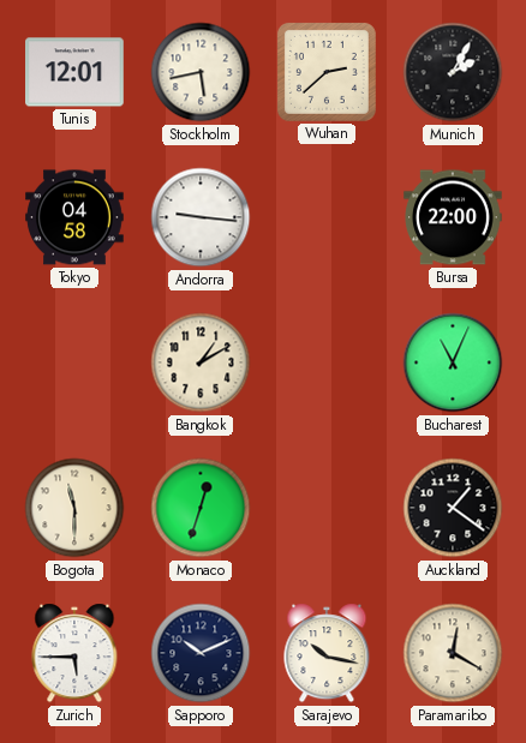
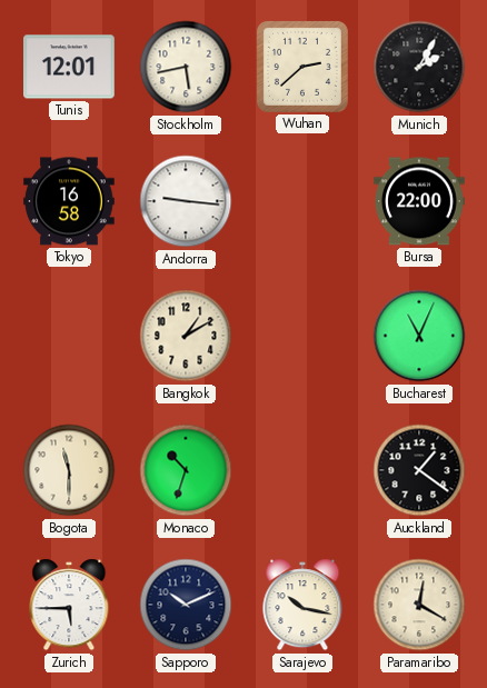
Tokyo: 04:58 -> 16:58
Monaco: 12:33 -> 10:33
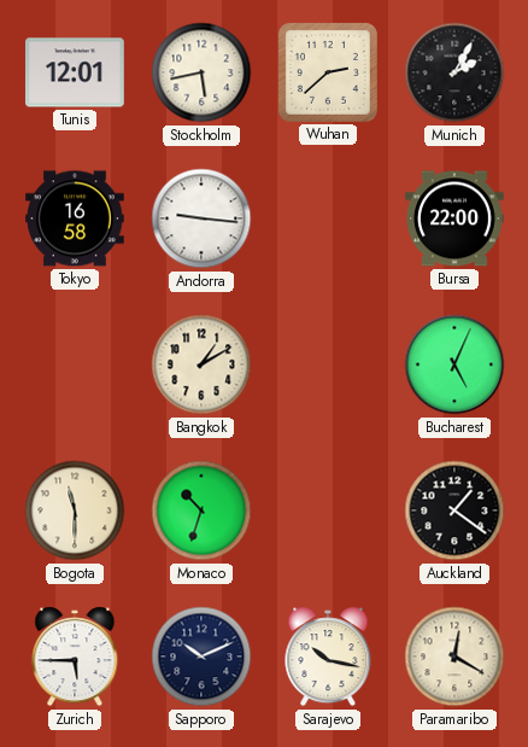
Bucharest: 11:04 -> 5:04
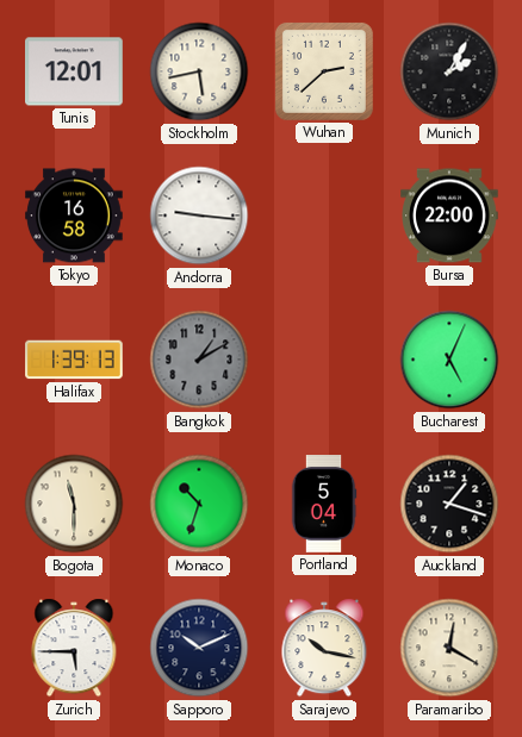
Halifax: none -> 1:39
Bangkok dial: cream -> grey
Portland: none -> 5:04
Auckland: 1:21 -> 1:18
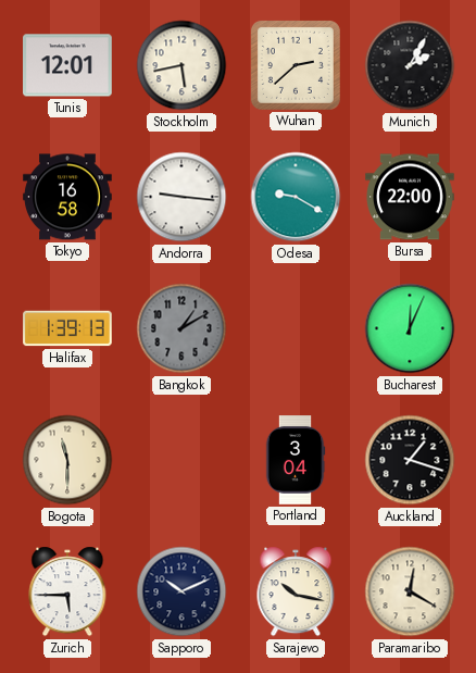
Odesa: none -> 9:20
Bucharest: 5:04 -> 12:04
Monaco: 10:33 -> none
Portland: 5:04 -> 3:04
